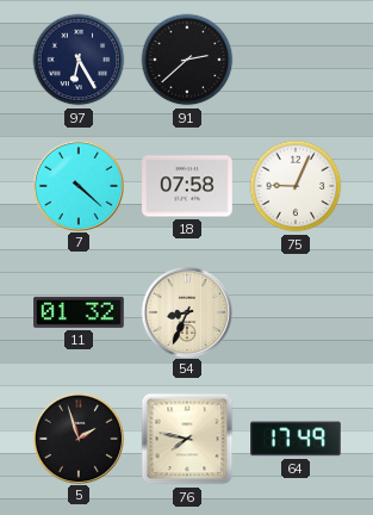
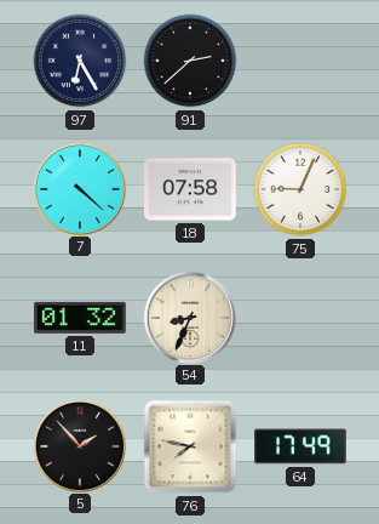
5: 1:57 -> 1:53
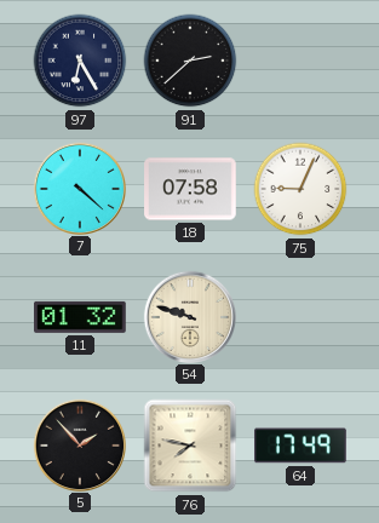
54: 8:34 -> 9:48
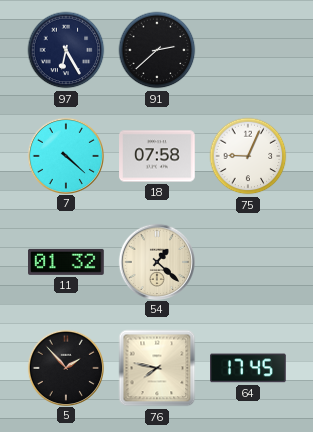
54: 9:48 -> 1:22
64: 17:49 -> 17:45
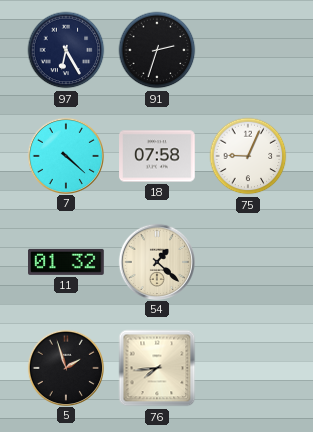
91: 2:38 -> 2:33
5: 1:53 -> 1:57
76: 7:47 -> 7:44
64: 17:45 -> none
